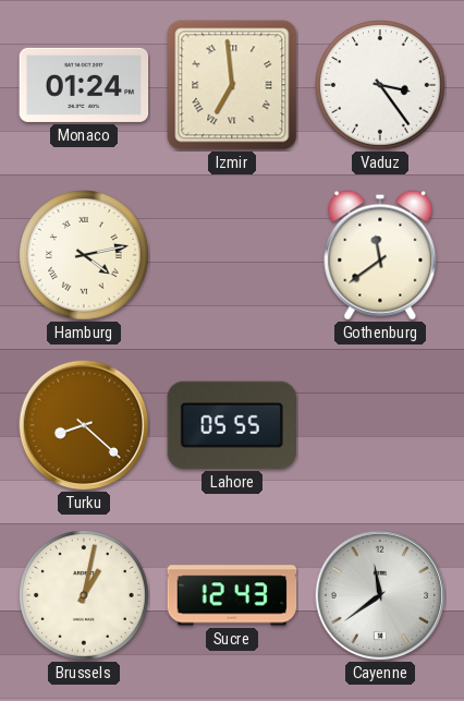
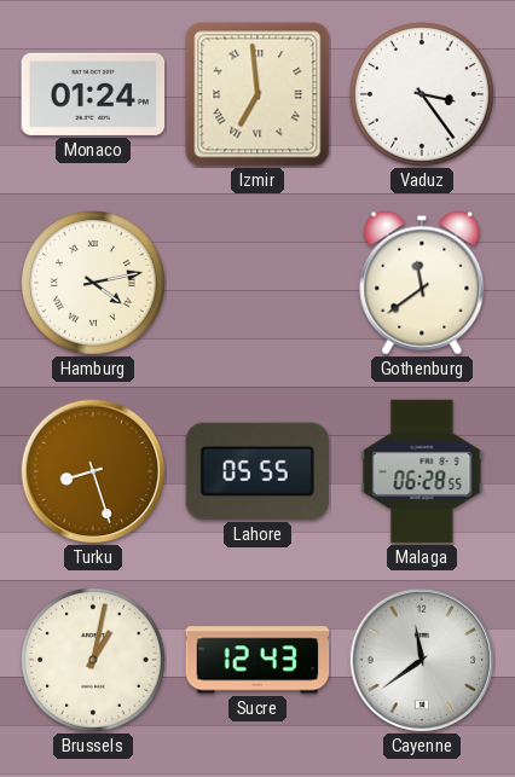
Turku: 8:22 -> 8:27
Malaga: none -> 06:28
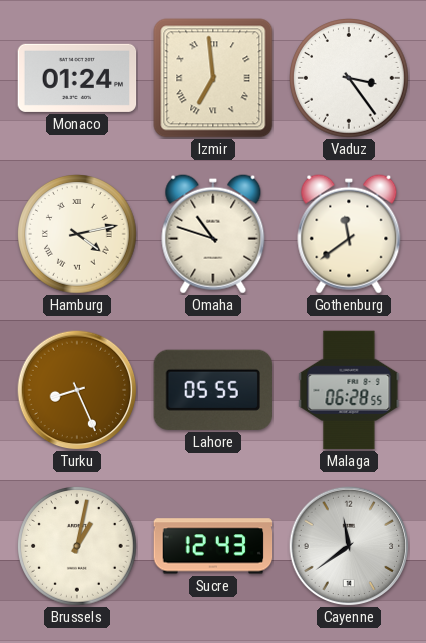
Omaha: none -> 10:48
Turku: 8:27 -> 8:26
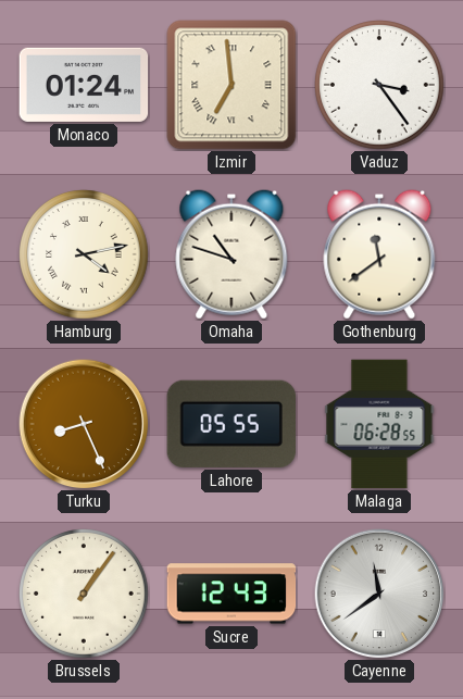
Brussels: 1:02 -> 1:06
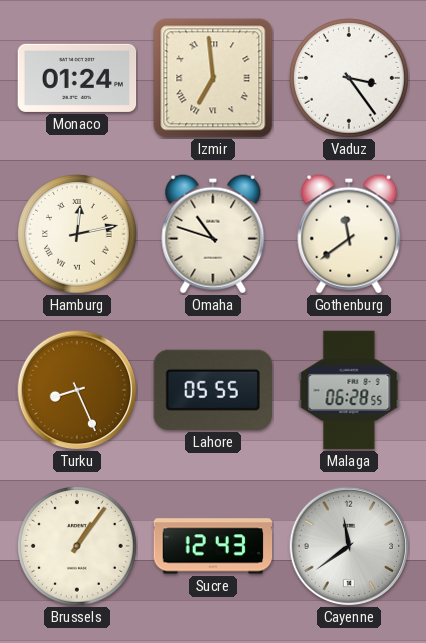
Hamburg: 4:13 -> 12:13
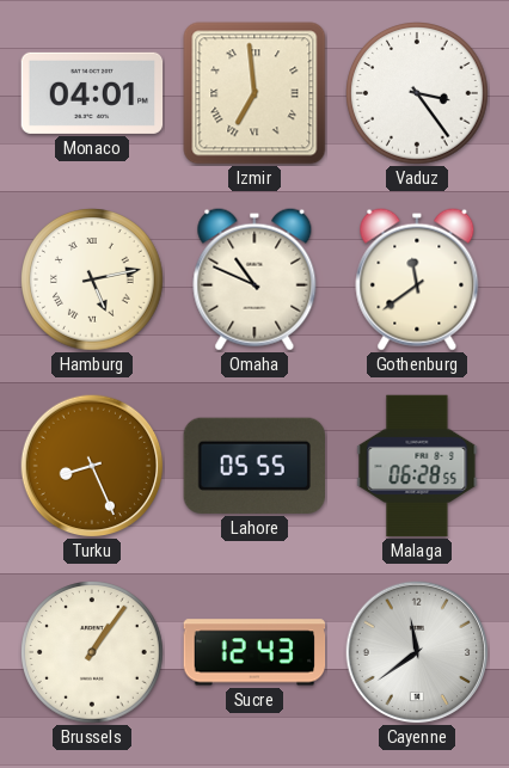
Monaco: 01:24 -> 04:01
Hamburg: 12:13 -> 5:13
Omaha: 10:48 -> 10:49
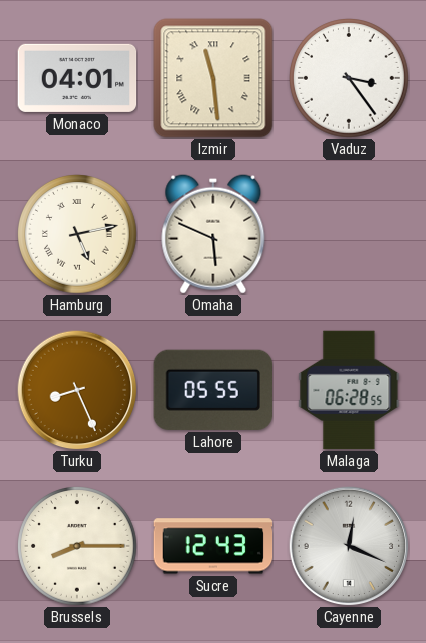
Izmir: 6:59 -> 11:29
Omaha: 10:49 -> 5:49
Gothenburg: 11:39 -> none
Brussels: 1:06 -> 8:15
Cayenne: 11:39 -> 12:19
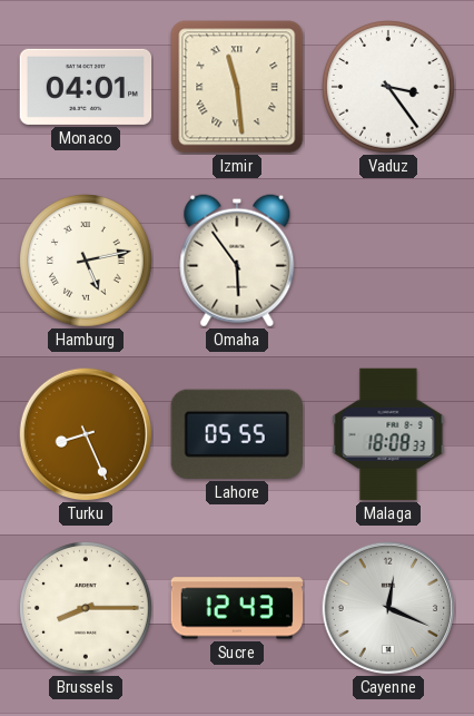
Omaha: 5:49 -> 5:54
Malaga: 06:28 -> 18:08
